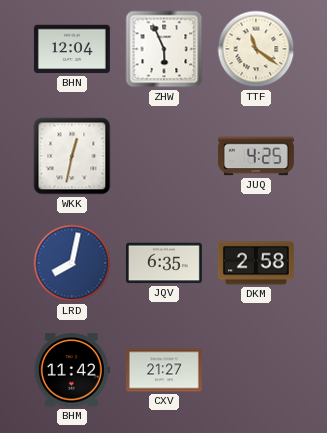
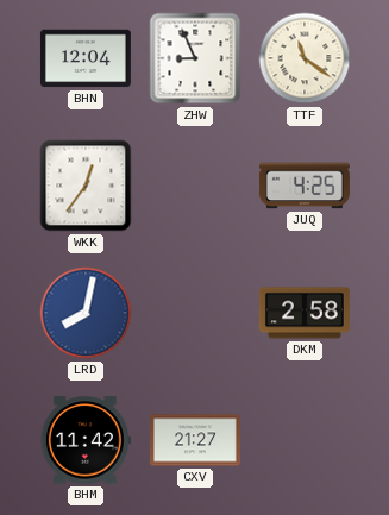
ZHW: 5:56 -> 8:56
WKK: 12:32 -> 12:36
JQV: 6:35 -> none
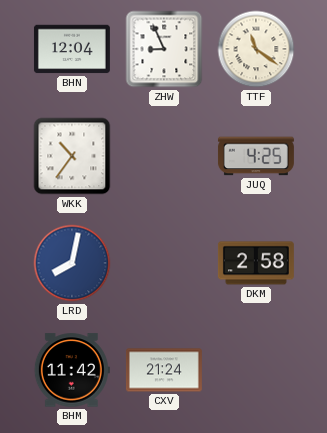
WKK: 12:36 -> 10:36
CXV: 21:27 -> 21:24
